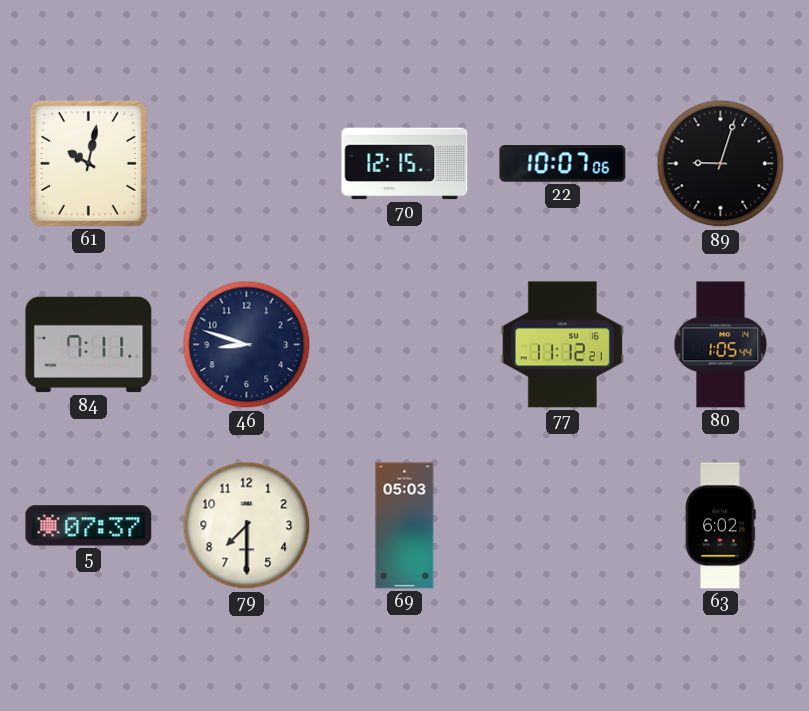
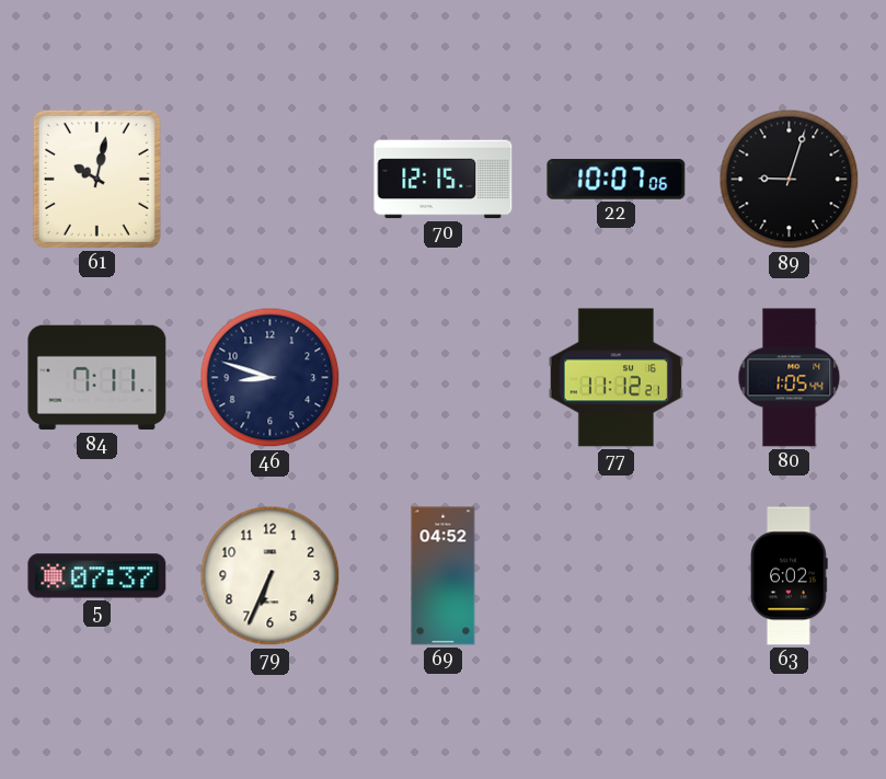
79: 7:30 -> 6:34
69: 05:03 -> 04:52
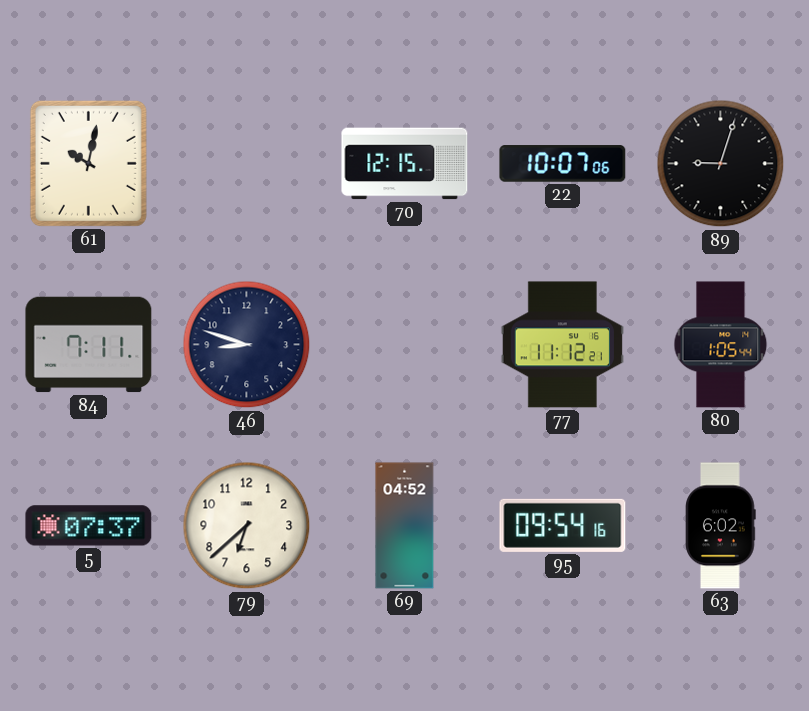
79: 6:34 -> 6:38
95: none -> 09:54
